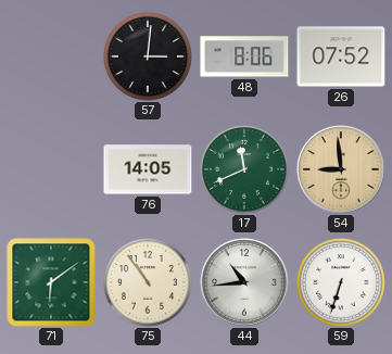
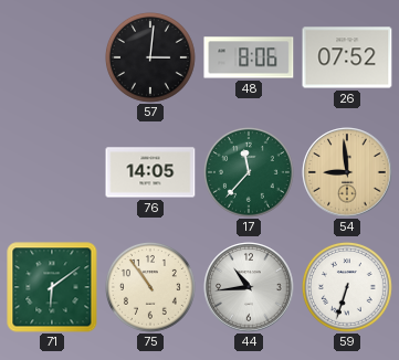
17: 11:41 -> 11:37
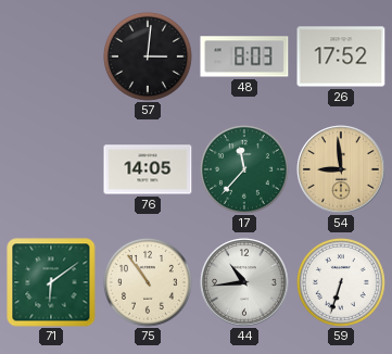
48: 8:06 -> 8:03
26: 07:52 -> 17:52
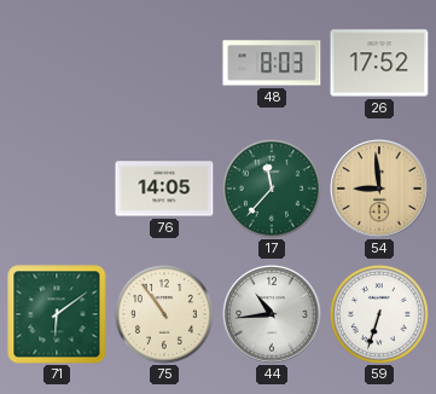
57: 3:01 -> none
